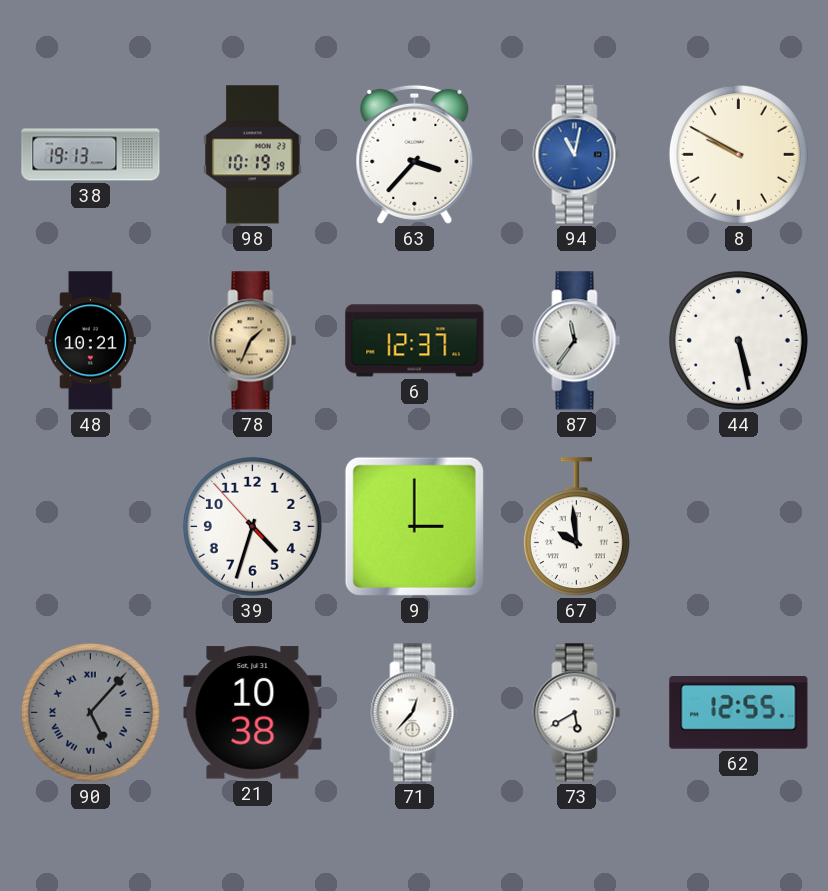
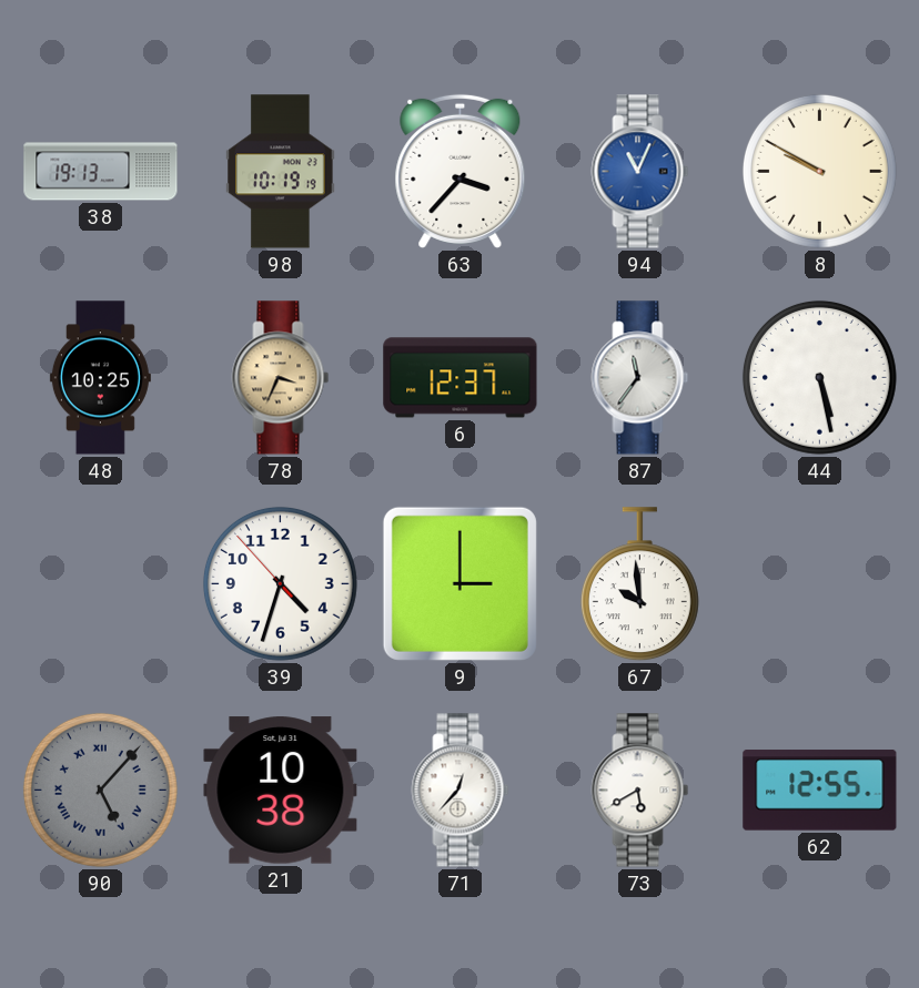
94: 11:02 -> 11:04
48: 10:21 -> 10:25
78: 1:34 -> 3:34
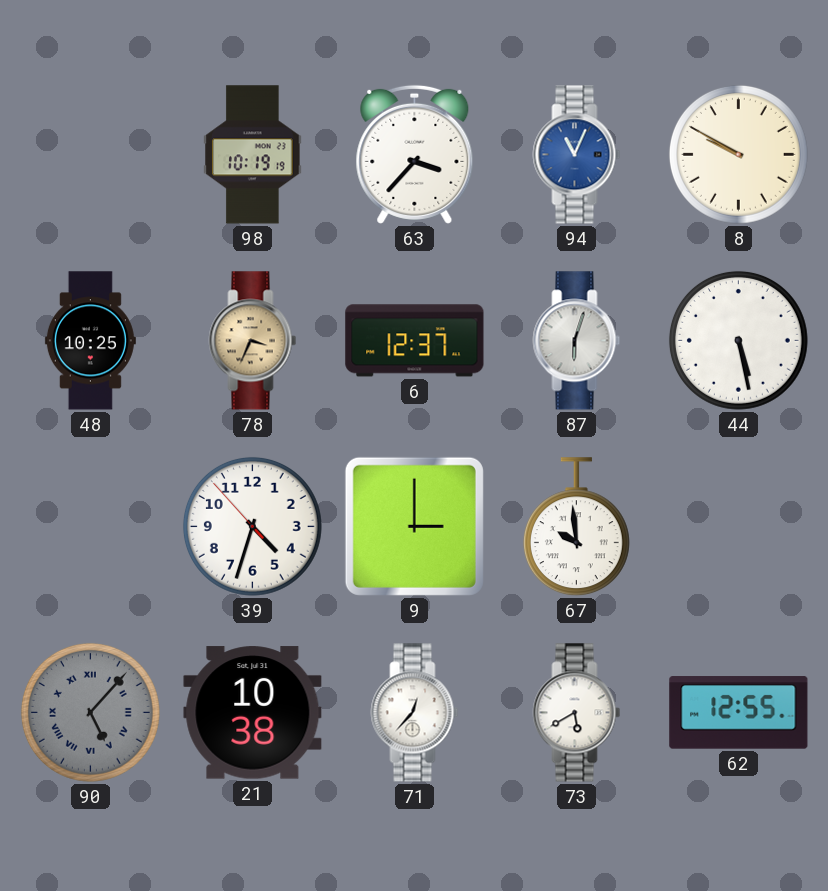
38: 19:13 -> none
87: 11:36 -> 6:03
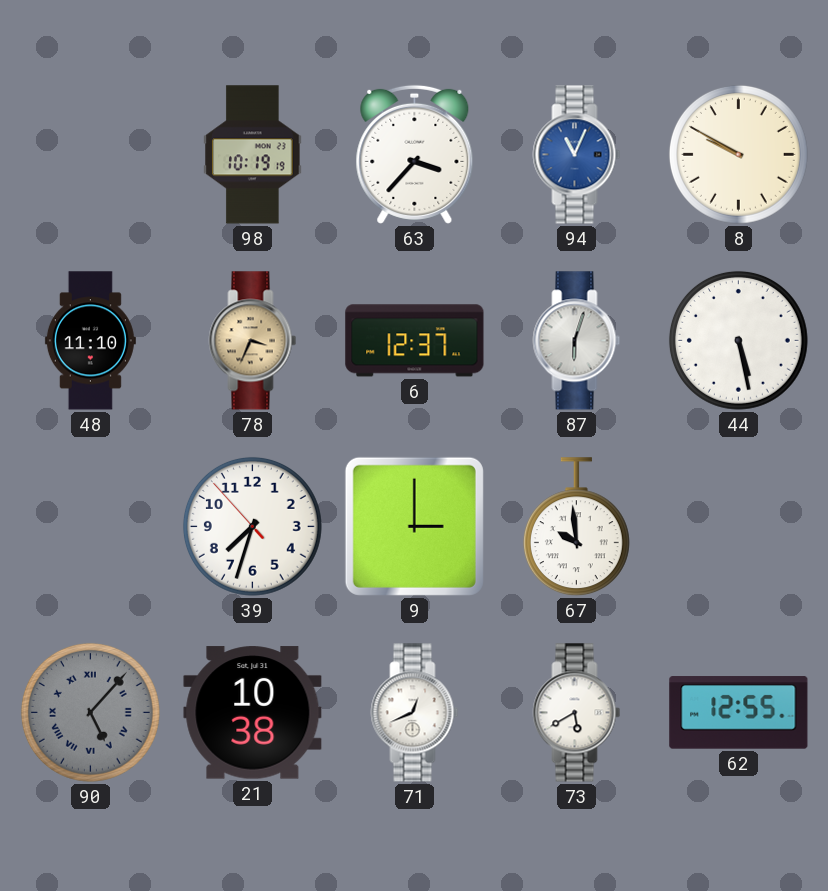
48: 10:25 -> 11:10
39: 4:32 -> 7:32
71: 12:37 -> 12:41
